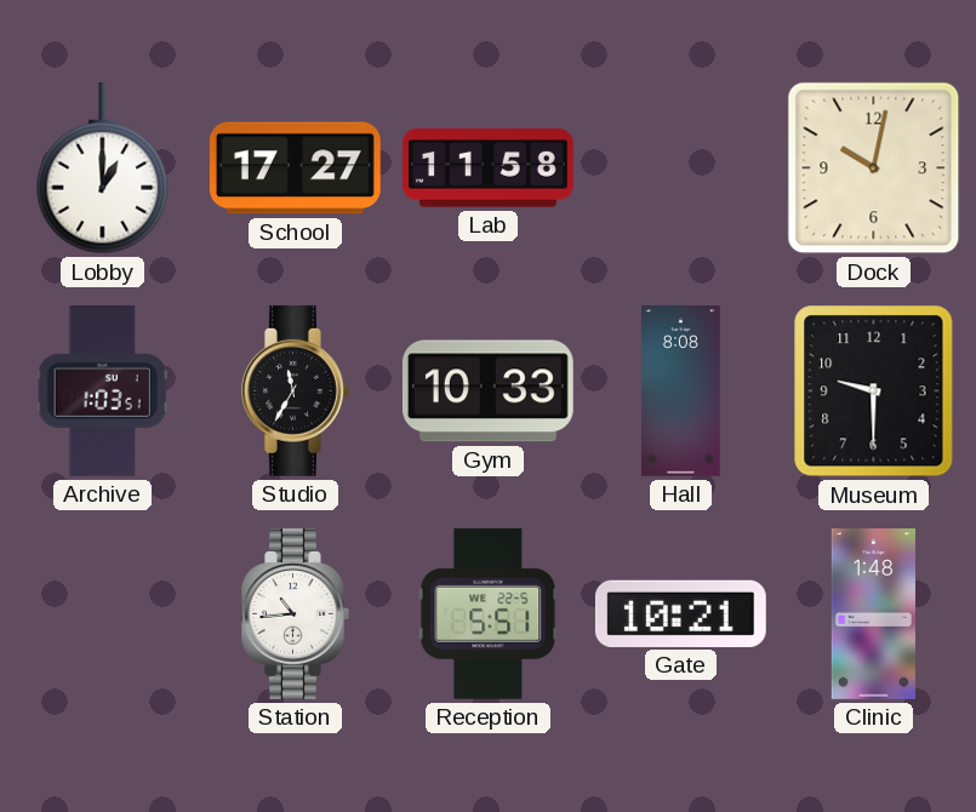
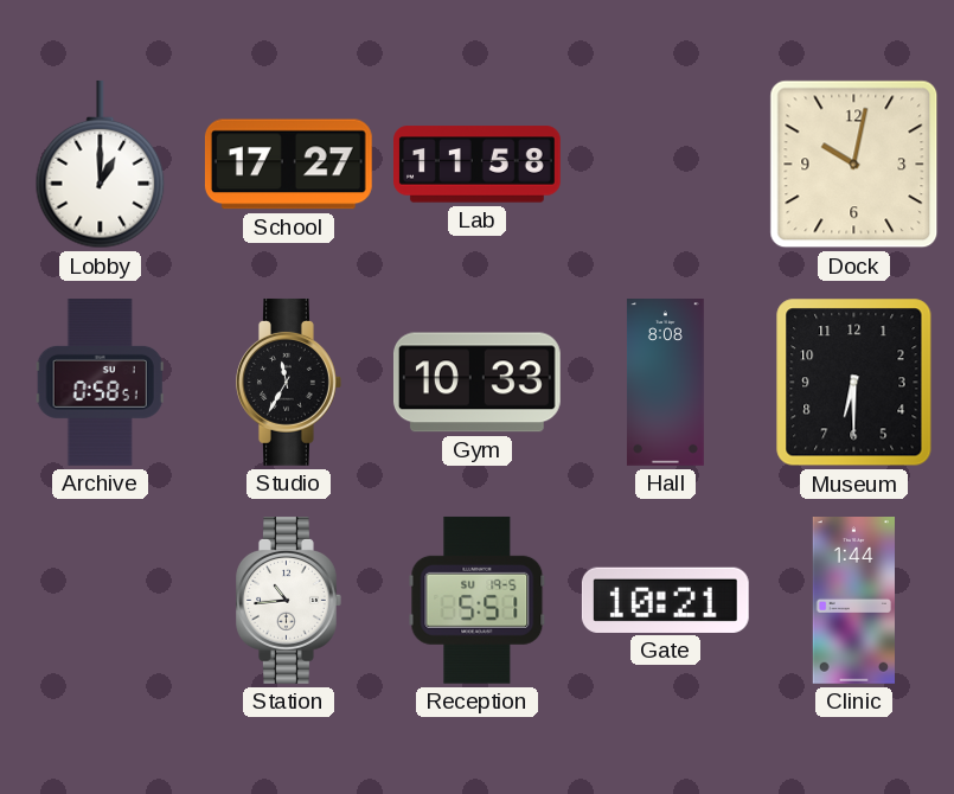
Archive: 1:03 -> 0:58
Museum: 9:30 -> 6:30
Reception date: WE 22-5 -> SU 19-5
Clinic: 1:48 -> 1:44
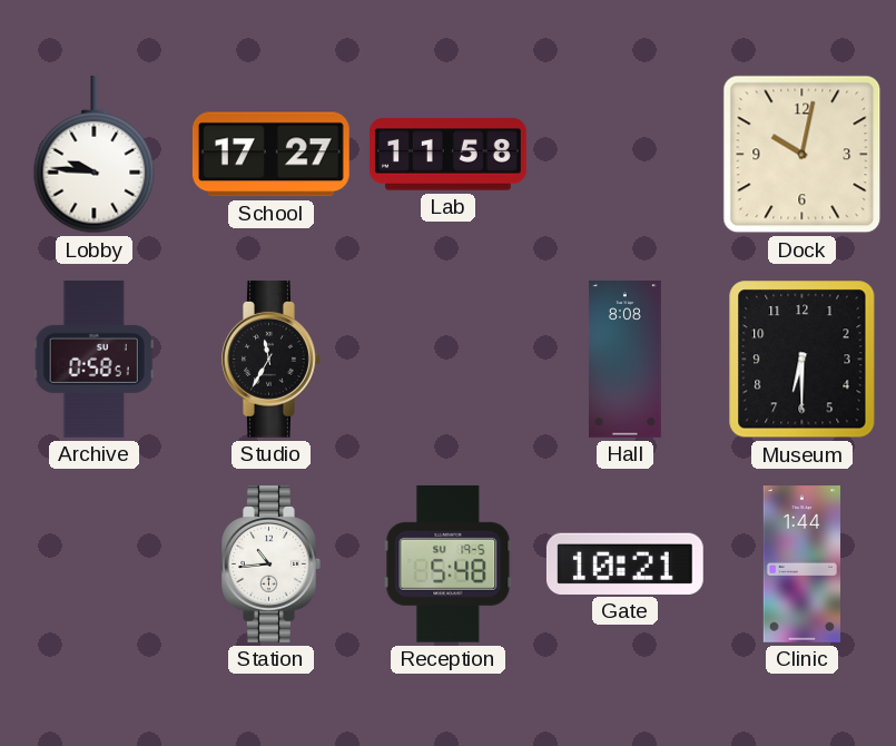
Lobby: 1:00 -> 9:46
Gym: 10:33 -> none
Reception: 5:51 -> 5:48
